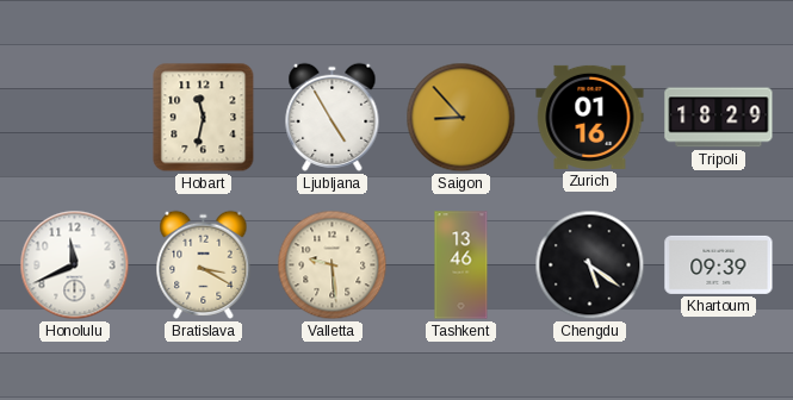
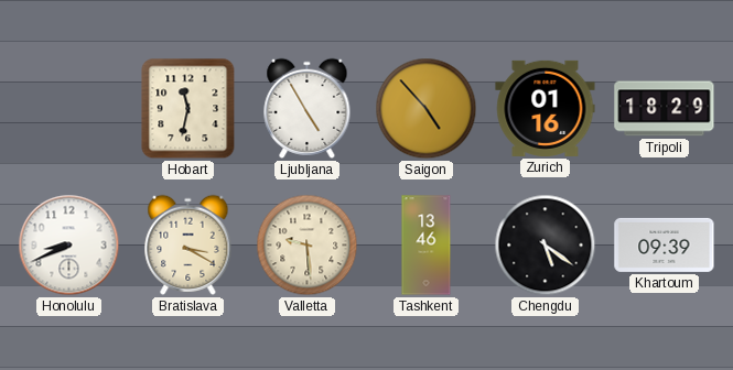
Saigon: 8:53 -> 4:53
Honolulu: 11:41 -> 8:41
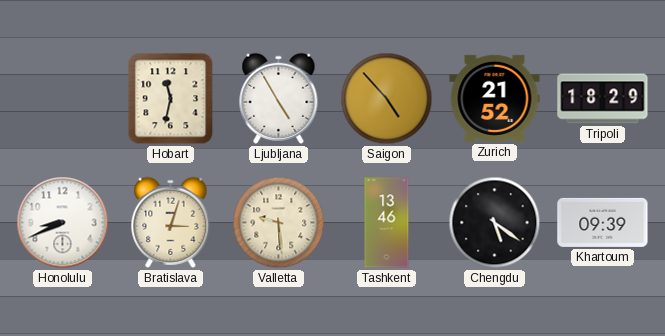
Zurich: 01:16 -> 21:52
Bratislava: 3:20 -> 3:03
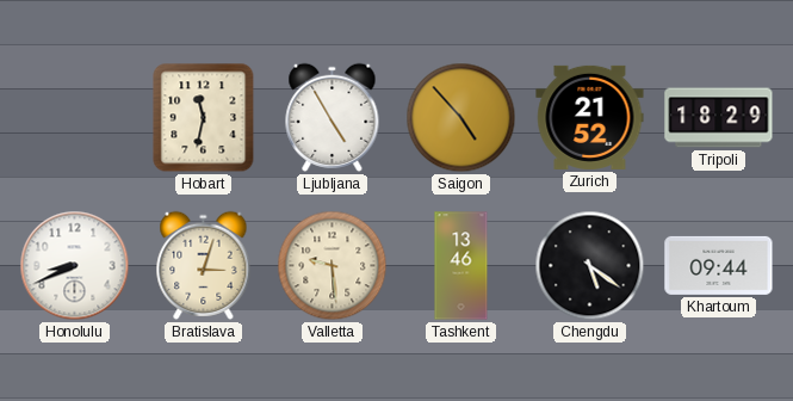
Khartoum: 09:39 -> 09:44
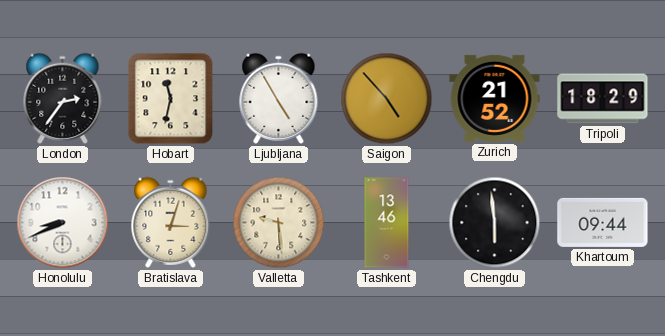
London: none -> 2:36
Chengdu: 5:21 -> 5:59
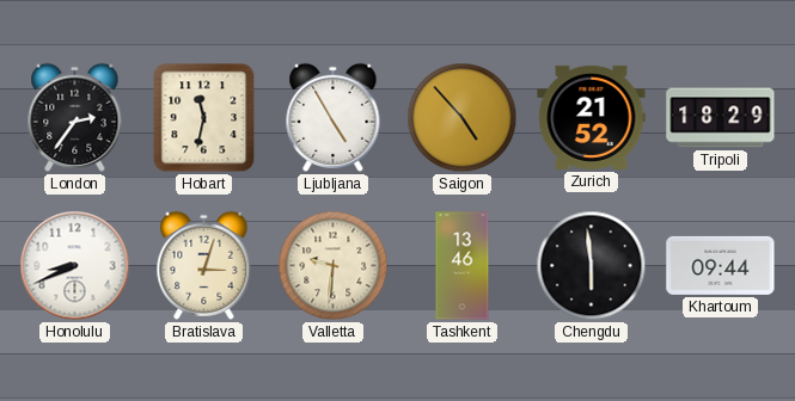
Valletta: 9:29 -> 9:31
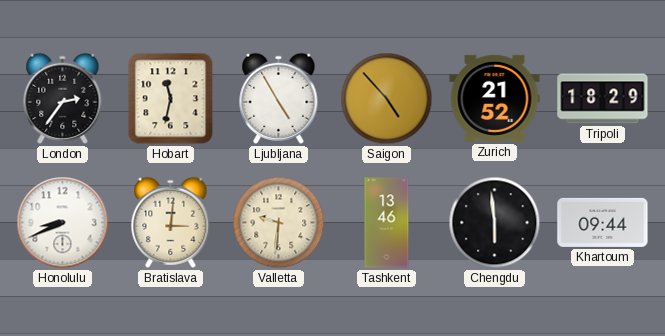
Bratislava: 3:03 -> 3:01
